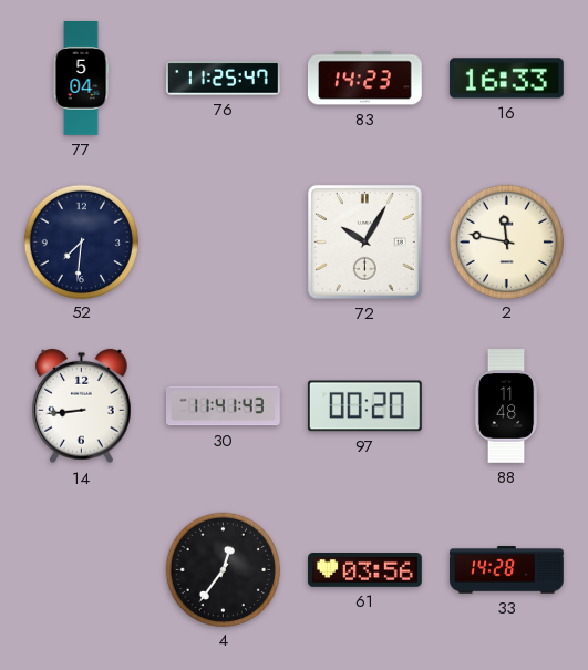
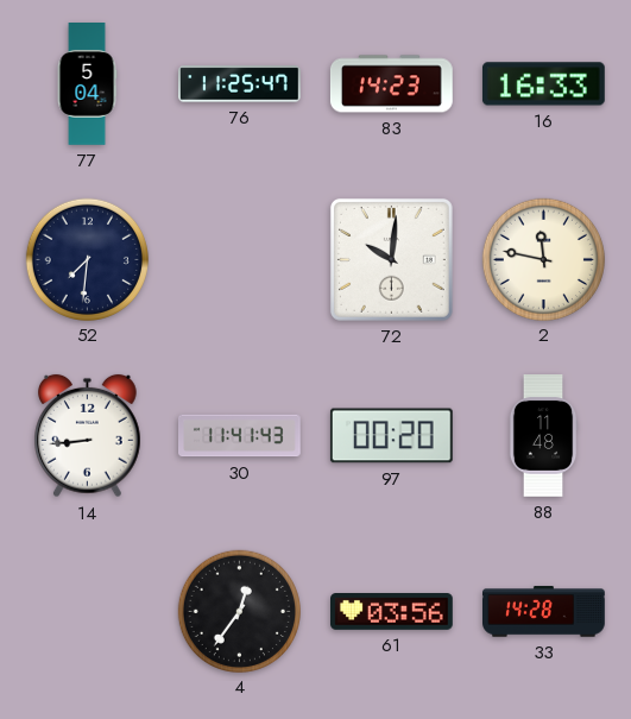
72: 10:05 -> 10:01
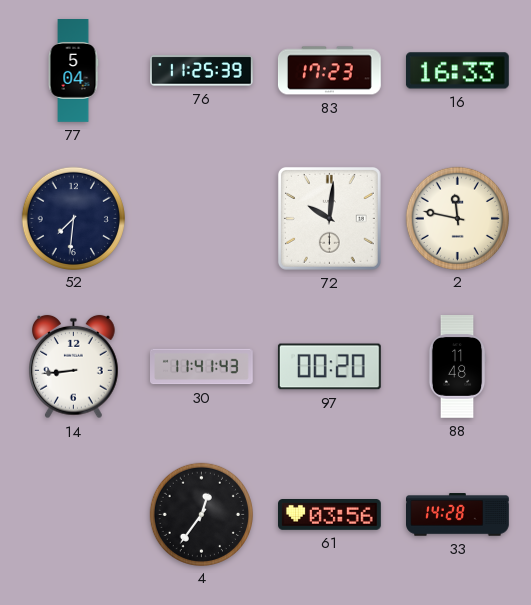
76: 11:25:47 -> 11:25:39
83: 14:23 -> 17:23
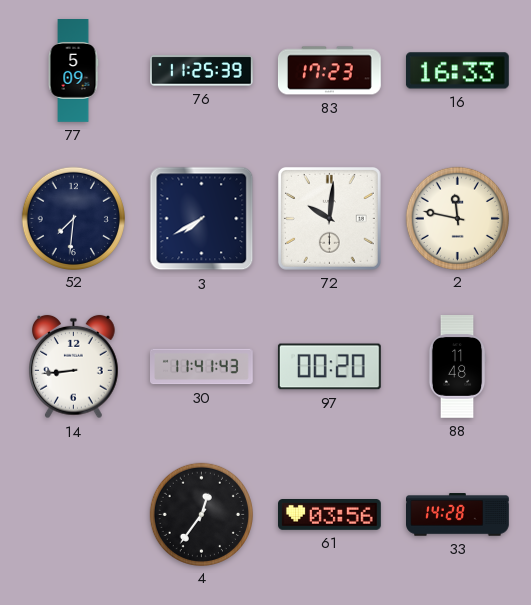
77: 5:04 -> 5:09
3: none -> 7:40
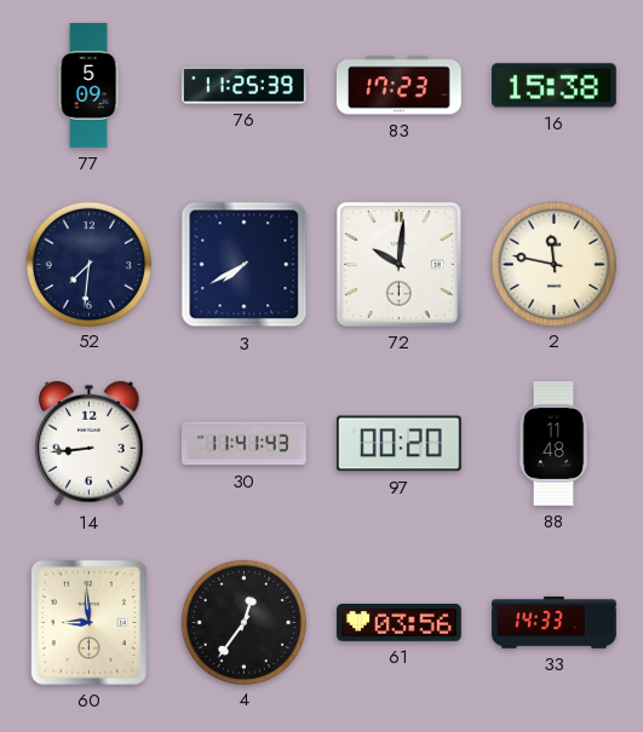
16: 16:33 -> 15:38
60: none -> 8:59
33: 14:28 -> 14:33
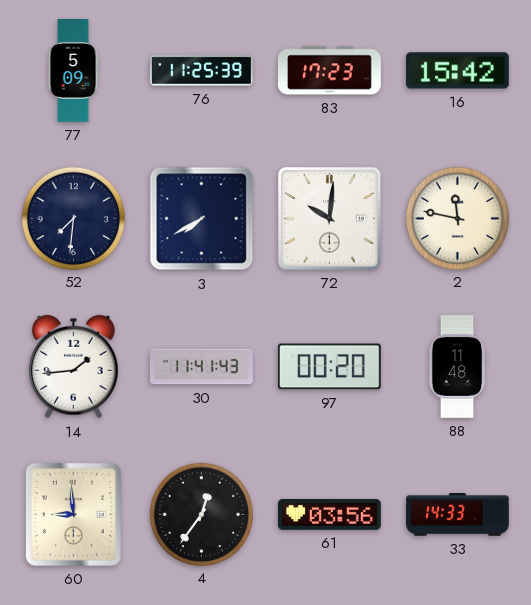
16: 15:38 -> 15:42
14: 8:44 -> 1:44
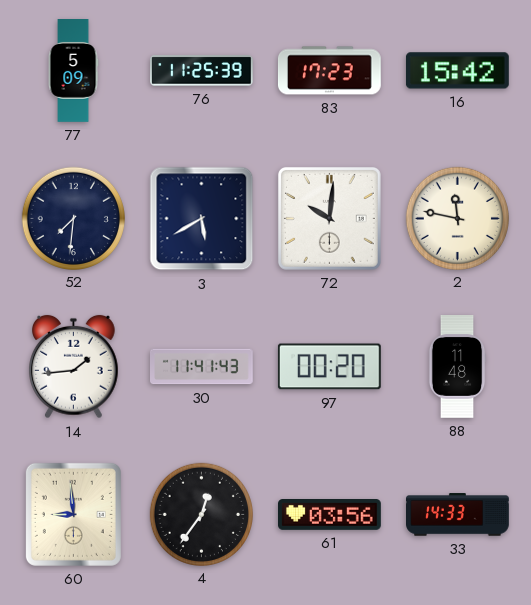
3: 7:40 -> 5:40
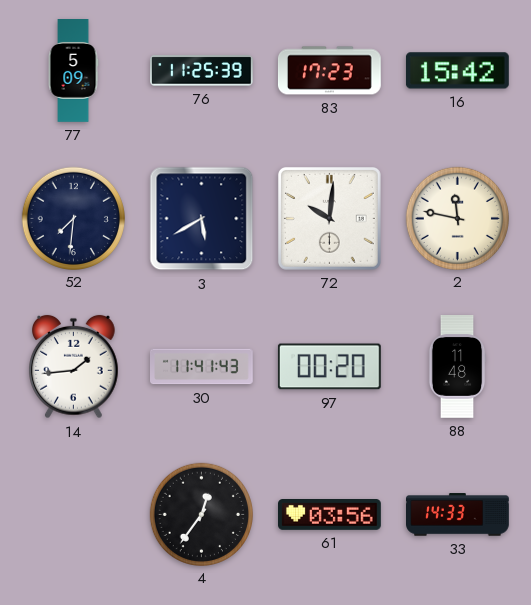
60: 8:59 -> none
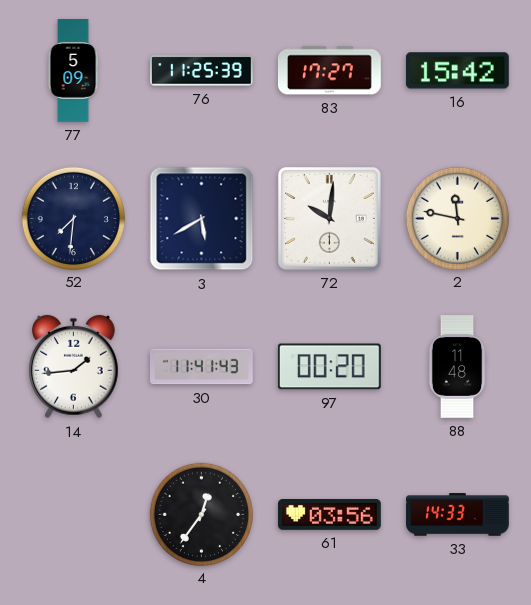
83: 17:23 -> 17:27
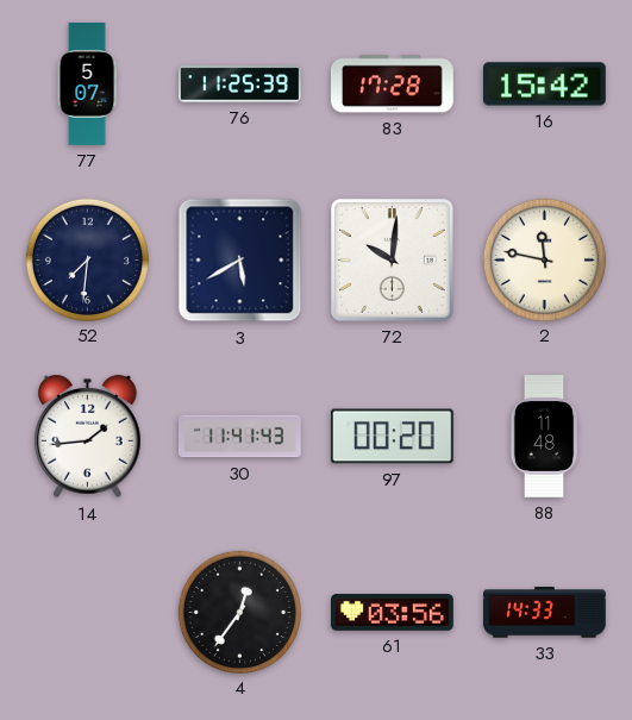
77: 5:09 -> 5:07
83: 17:27 -> 17:28
